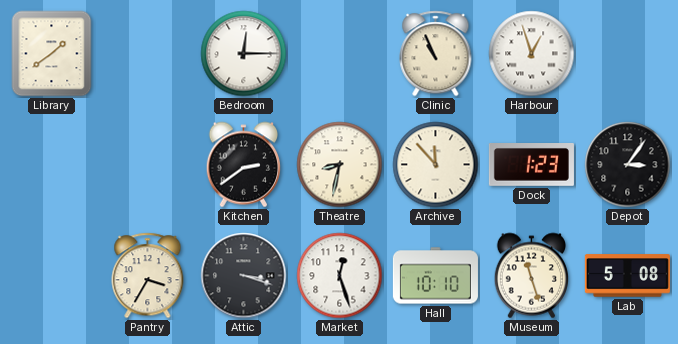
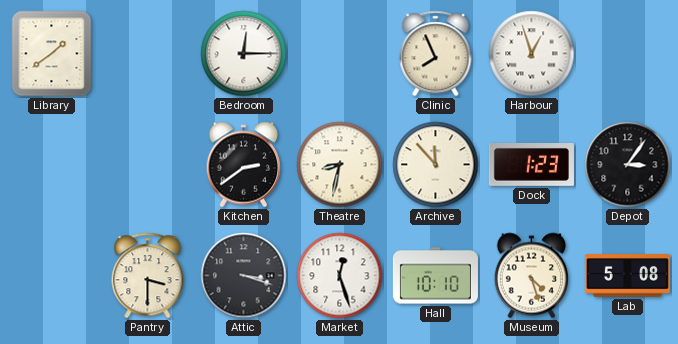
Clinic: 10:56 -> 7:56
Pantry: 3:35 -> 3:30
Museum: 11:27 -> 4:27
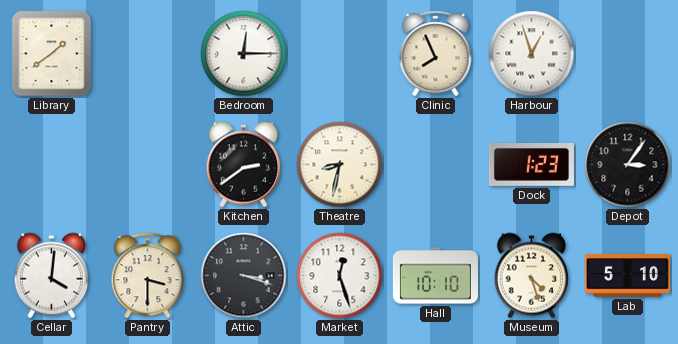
Archive: 11:53 -> none
Cellar: none -> 4:01
Lab: 5:08 -> 5:10
